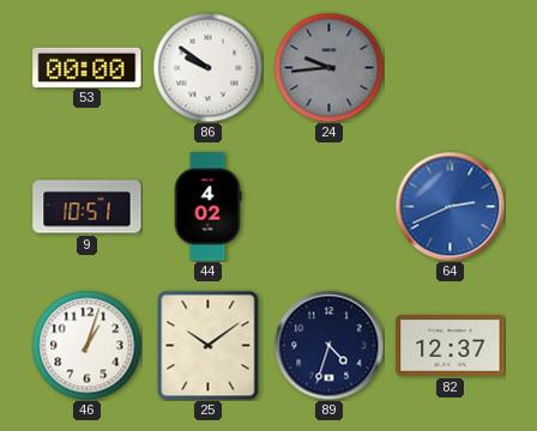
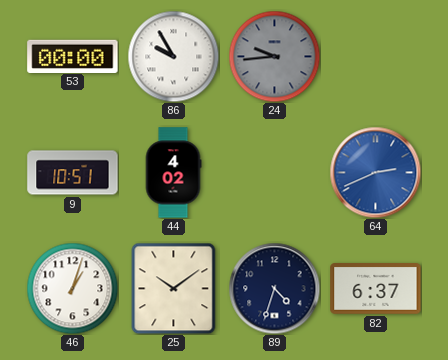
86: 9:51 -> 9:55
82: 12:37 -> 6:37
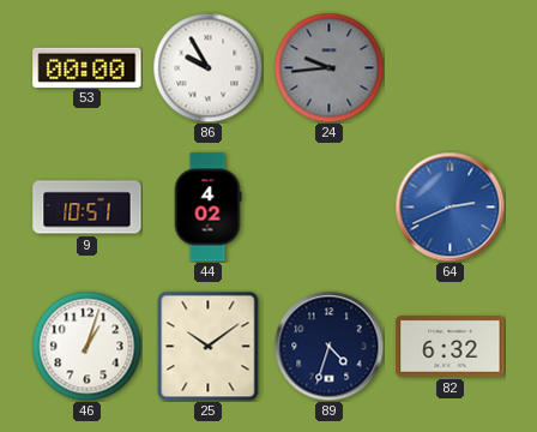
82: 6:37 -> 6:32
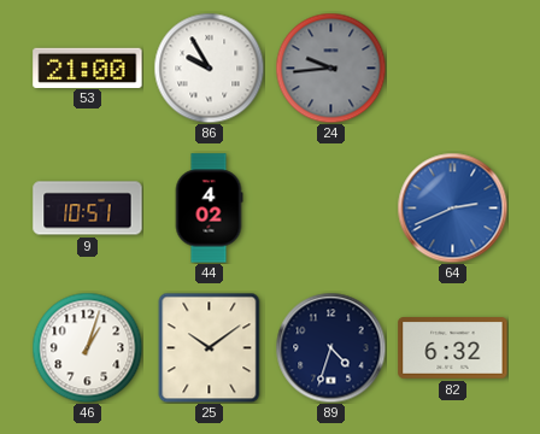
53: 00:00 -> 21:00
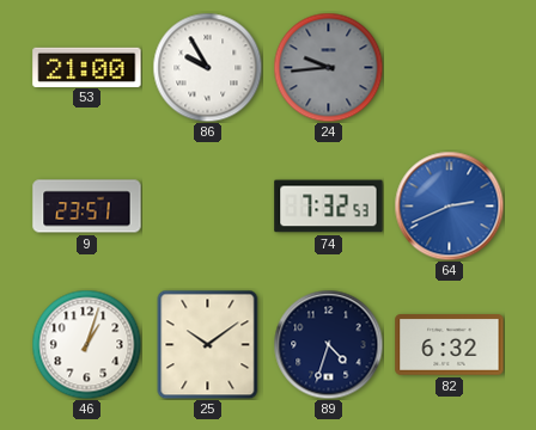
9: 10:51 -> 23:51
44: 4:02 -> none
74: none -> 7:32
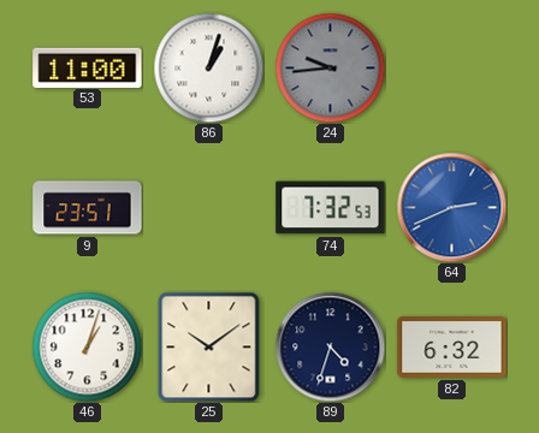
53: 21:00 -> 11:00
86: 9:55 -> 1:03
